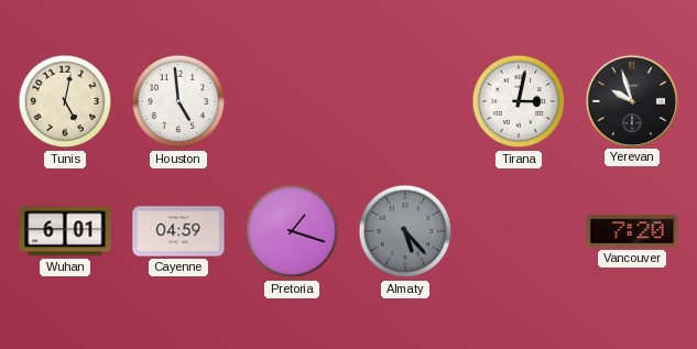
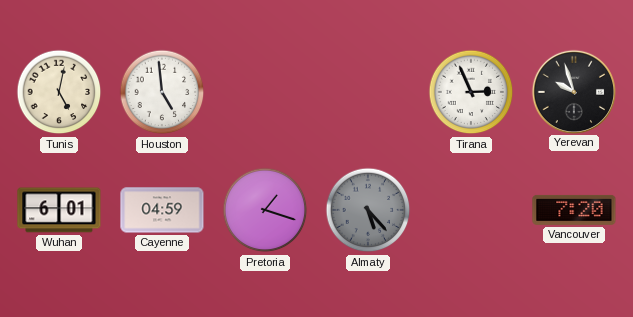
Tirana: 3:02 -> 2:56
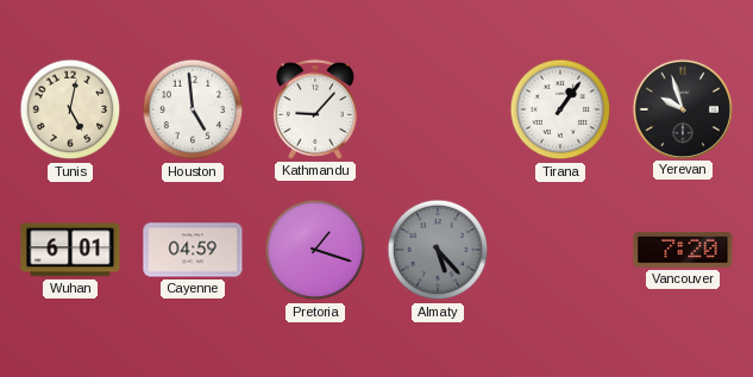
Kathmandu: none -> 9:07
Tirana: 2:56 -> 1:06
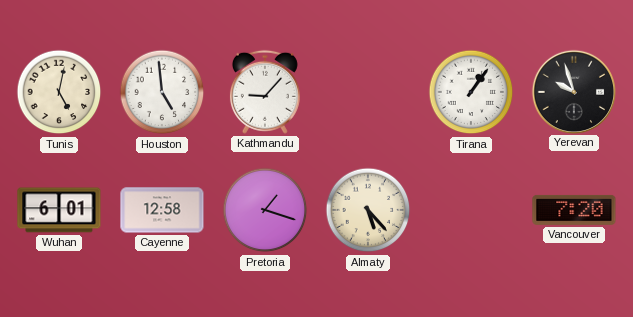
Cayenne: 04:59 -> 12:58
Almaty dial: grey -> cream
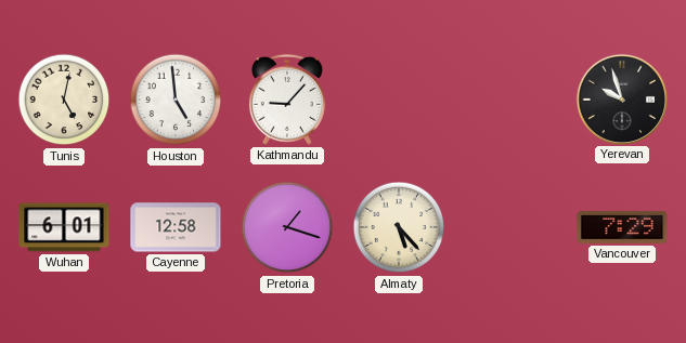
Tirana: 1:06 -> none
Vancouver: 7:20 -> 7:29
